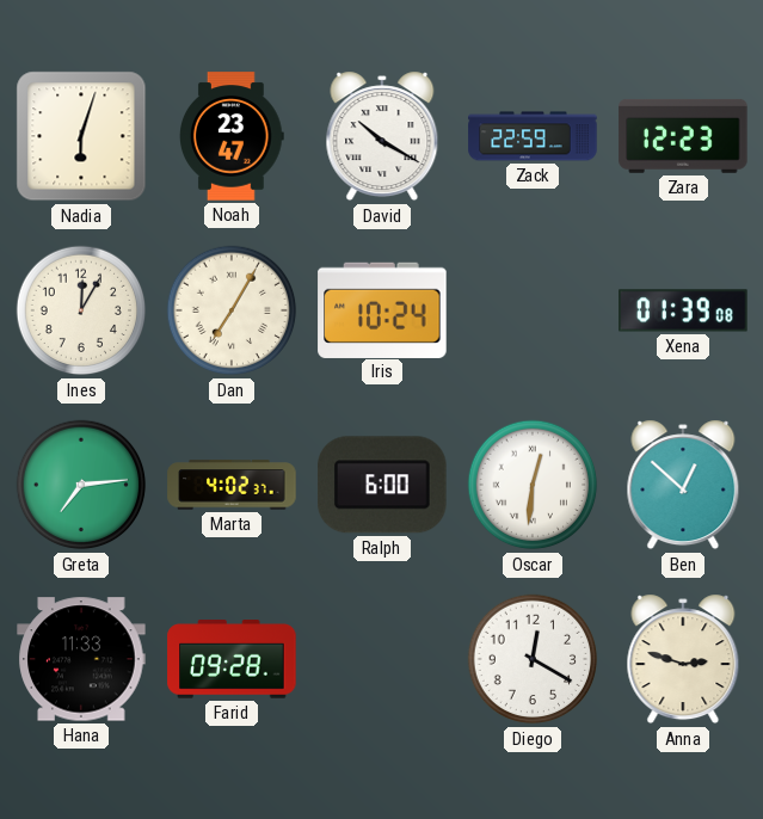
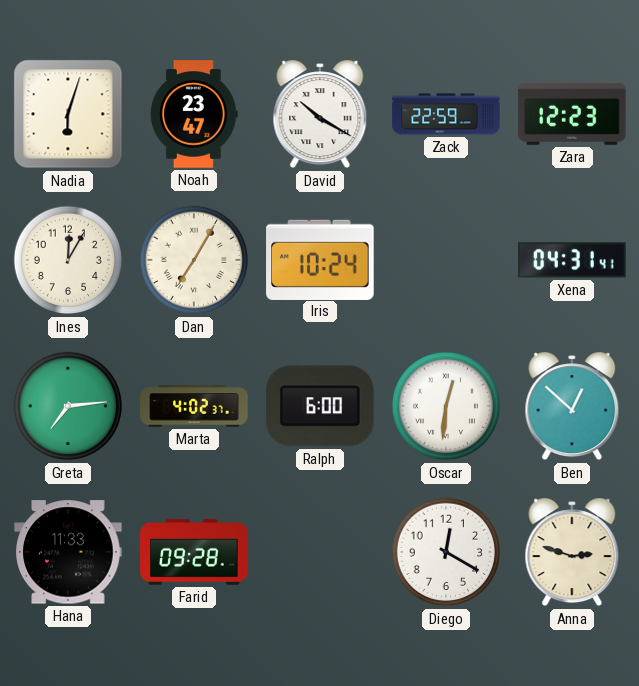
Xena: 01:39 -> 04:31
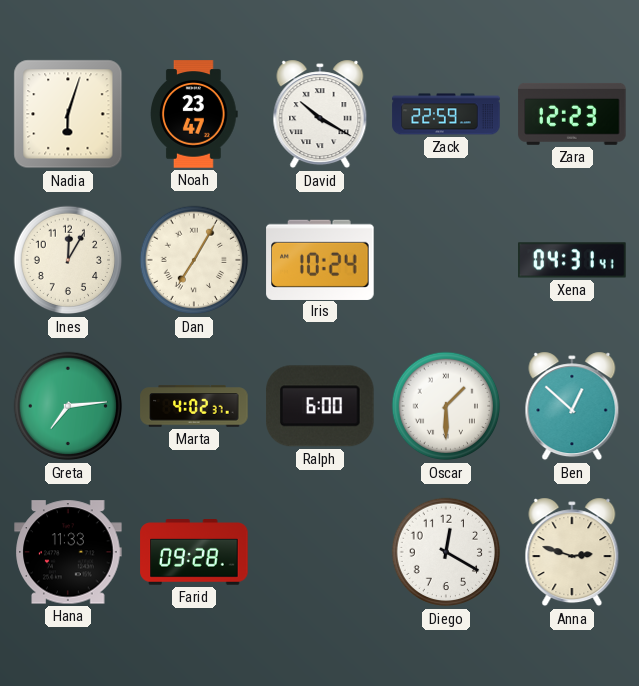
Oscar: 12:31 -> 1:30
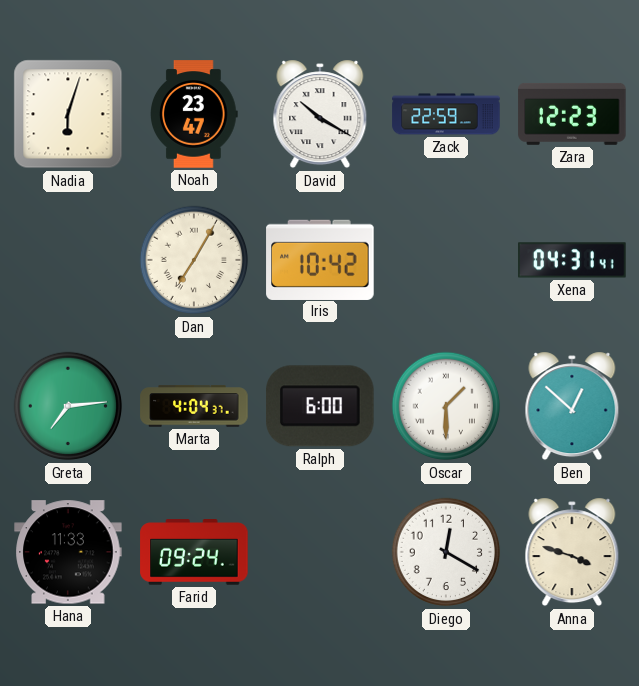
Ines: 12:05 -> none
Iris: 10:24 -> 10:42
Marta: 4:02 -> 4:04
Farid: 09:28 -> 09:24
Anna: 2:48 -> 3:48
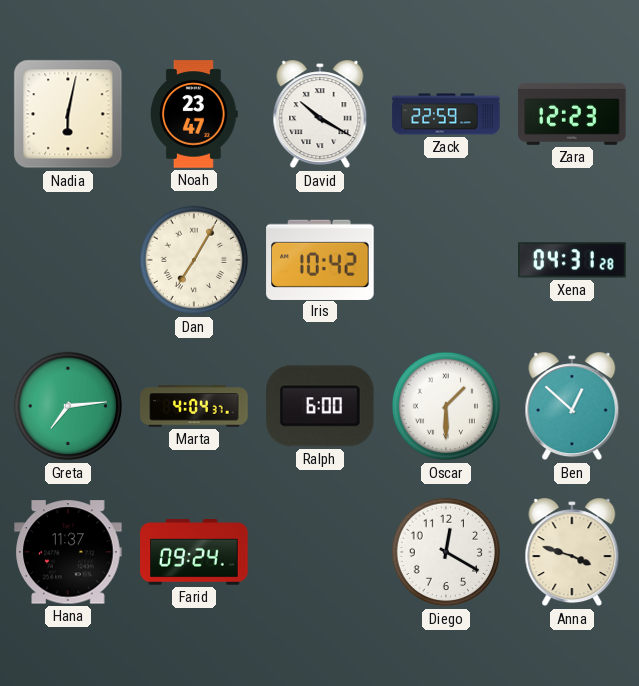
Nadia: 6:03 -> 6:02
Xena: 04:31:41 -> 04:31:28
Hana: 11:33 -> 11:37
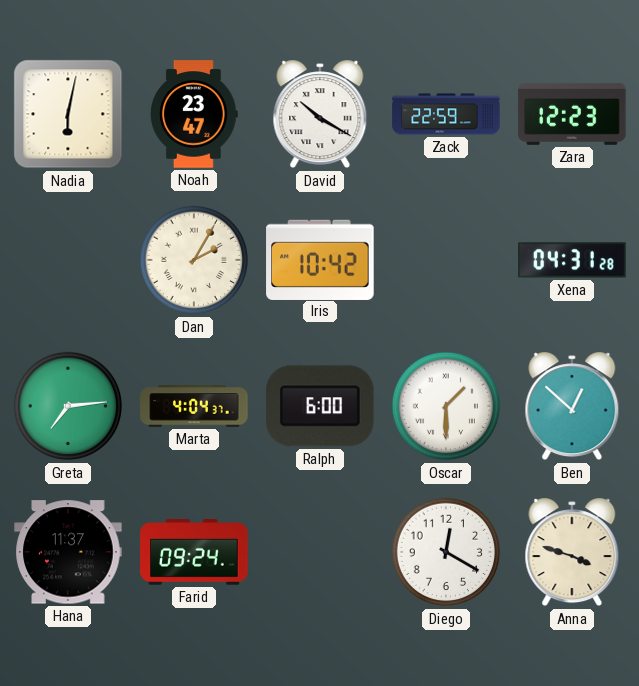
Dan: 7:05 -> 2:05
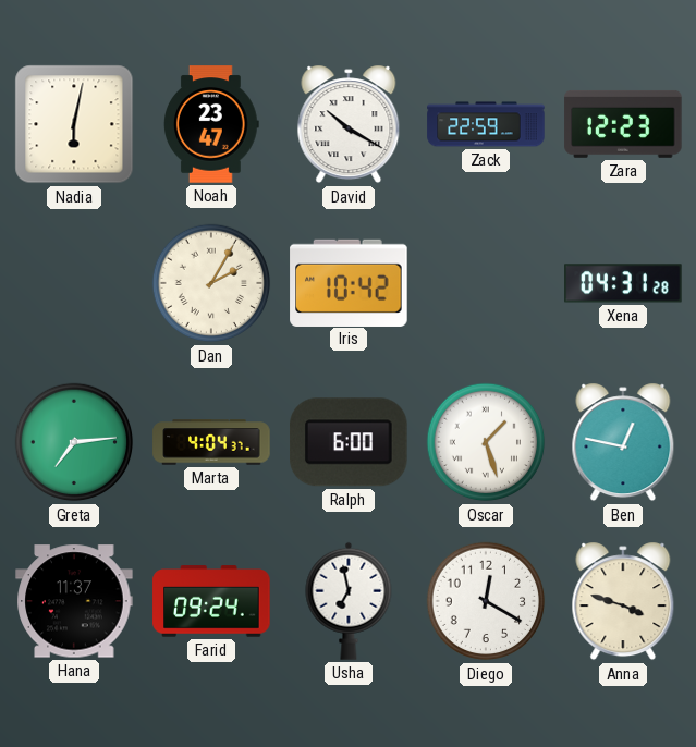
Oscar: 1:30 -> 1:27
Ben: 12:52 -> 12:47
Usha: none -> 6:58
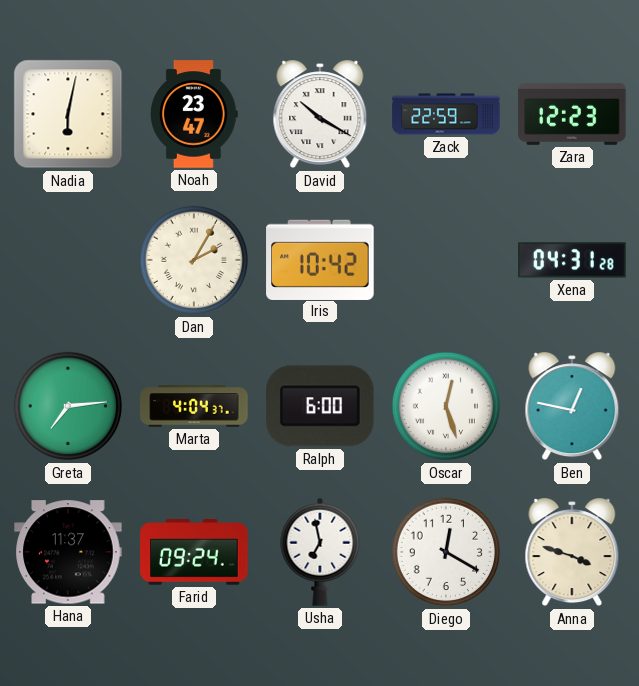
Oscar: 1:27 -> 12:27
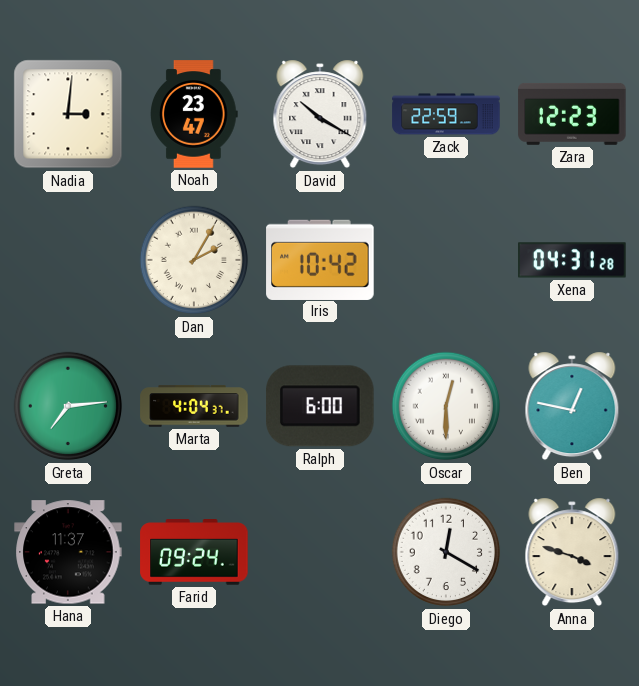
Nadia: 6:02 -> 3:01
Oscar: 12:27 -> 12:30
Usha: 6:58 -> none
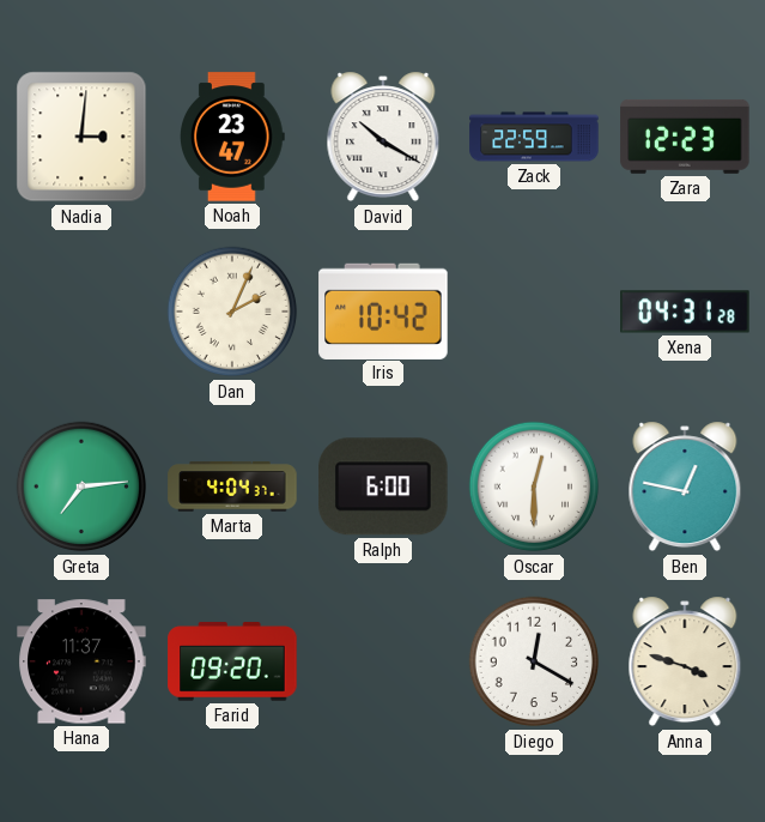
Dan: 2:05 -> 2:04
Farid: 09:24 -> 09:20
